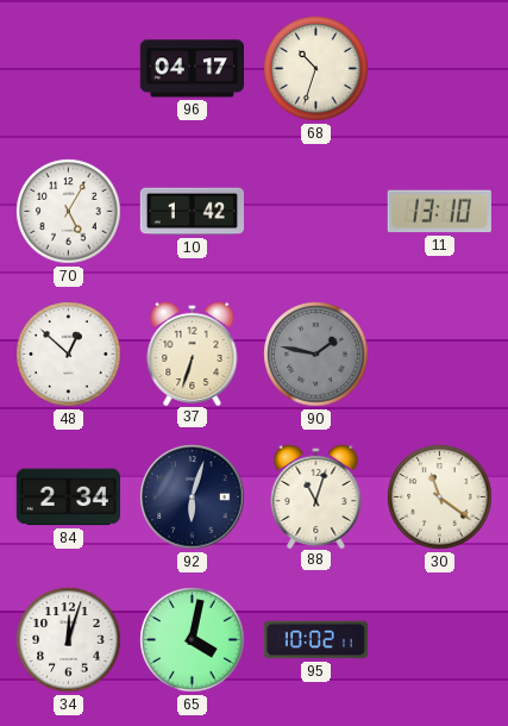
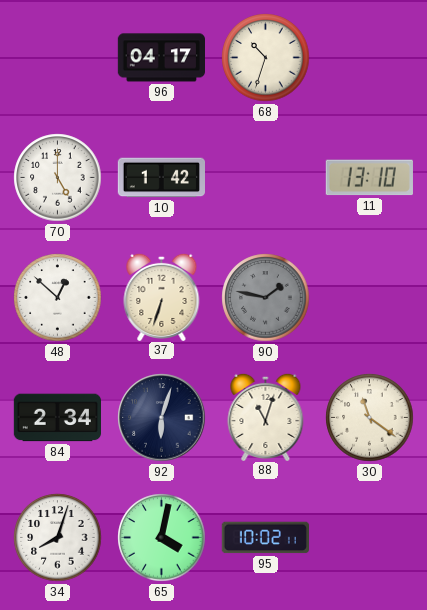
70: 5:05 -> 5:00
34: 12:03 -> 8:03
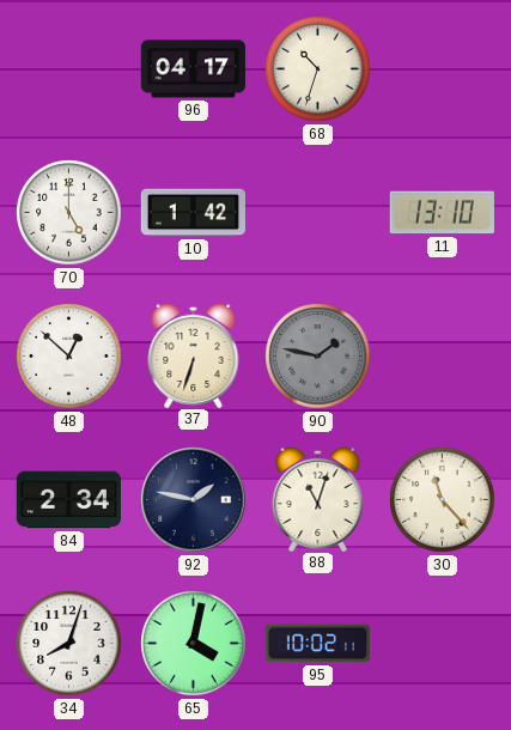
92: 6:03 -> 1:47
30: 11:21 -> 11:23
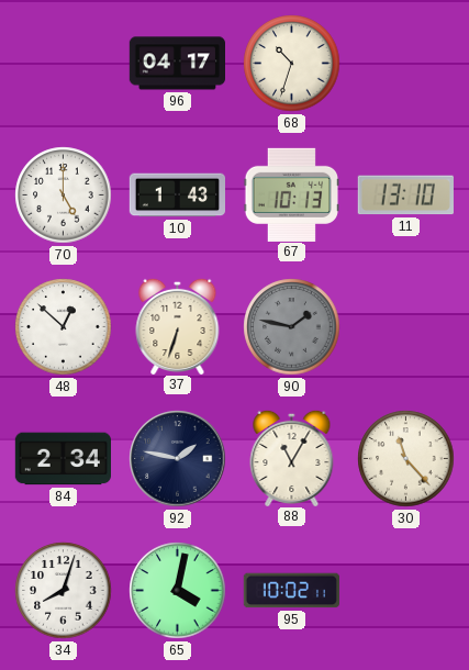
10: 1:42 -> 1:43
67: none -> 10:13
88: 11:03 -> 11:05
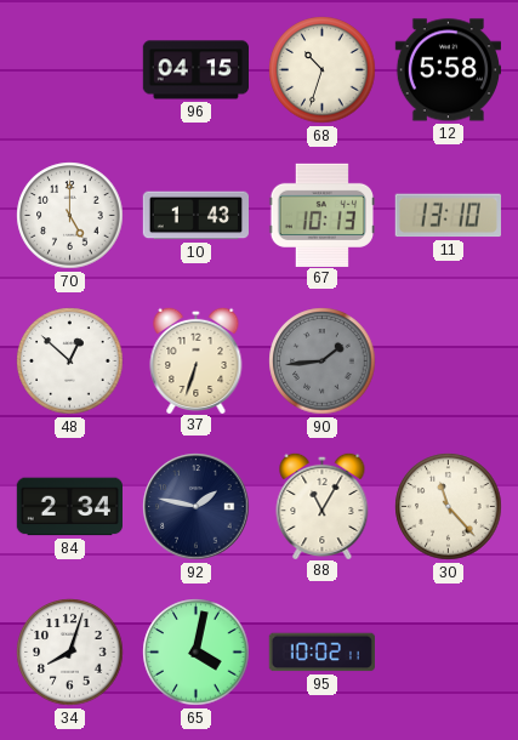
96: 04:17 -> 04:15
12: none -> 5:58
90: 1:47 -> 1:44
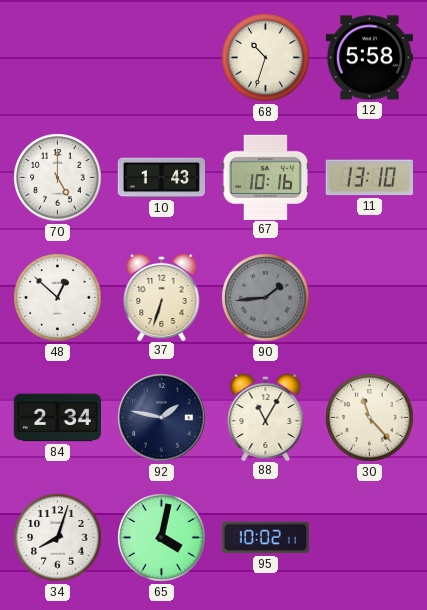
96: 04:15 -> none
67: 10:13 -> 10:16
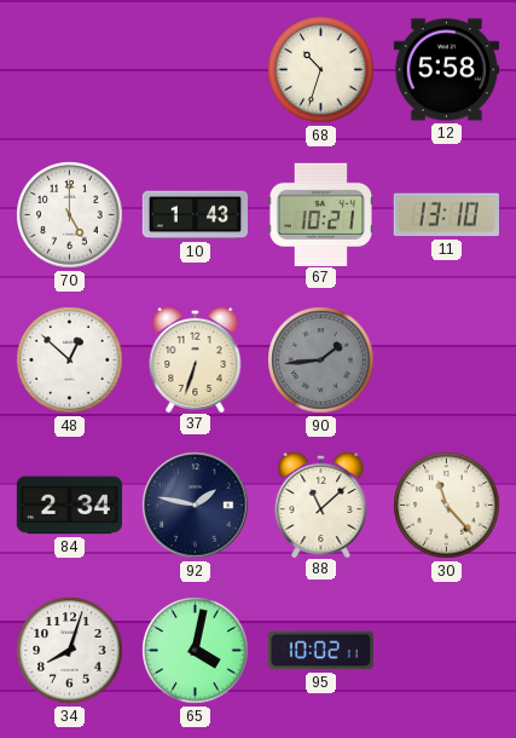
67: 10:16 -> 10:21
88: 11:05 -> 11:08
